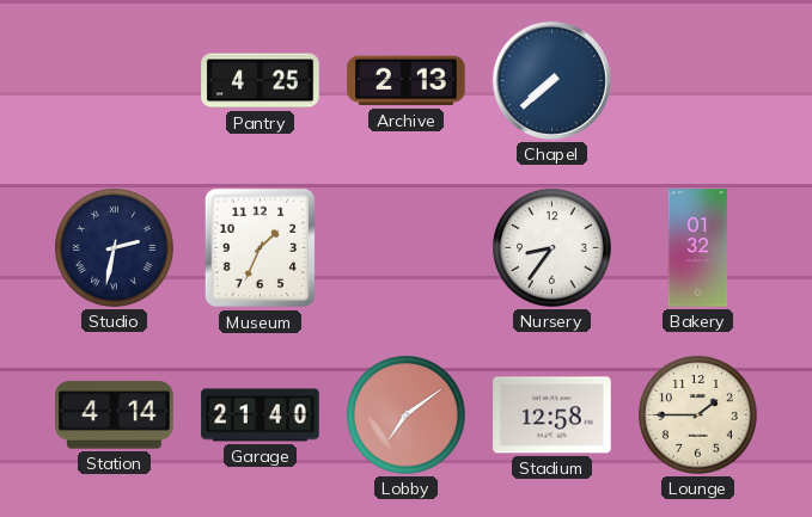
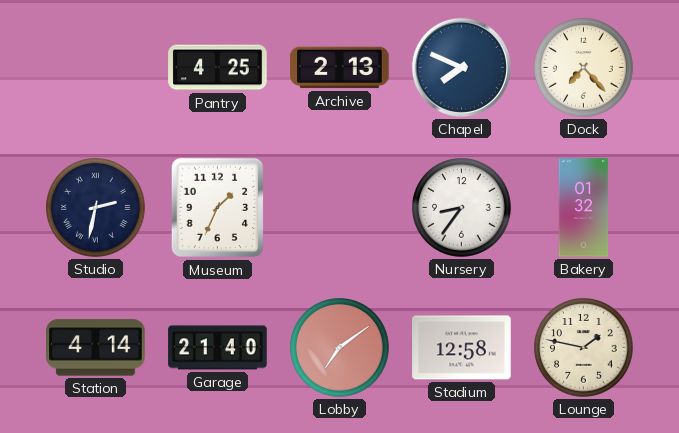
Chapel: 7:38 -> 7:49
Dock: none -> 7:23
Lounge: 1:45 -> 1:47
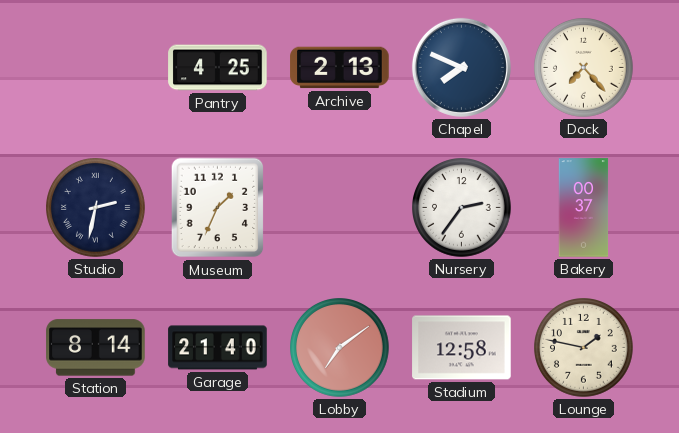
Nursery: 8:36 -> 2:36
Bakery: 01:32 -> 00:37
Station: 4:14 -> 8:14
